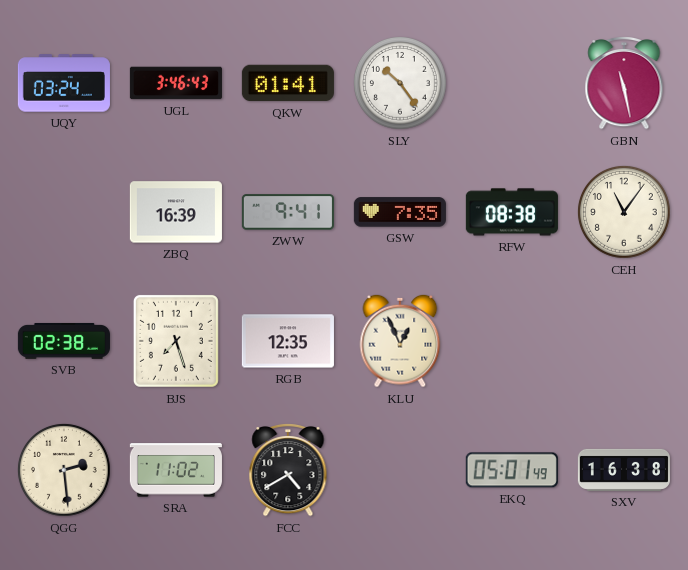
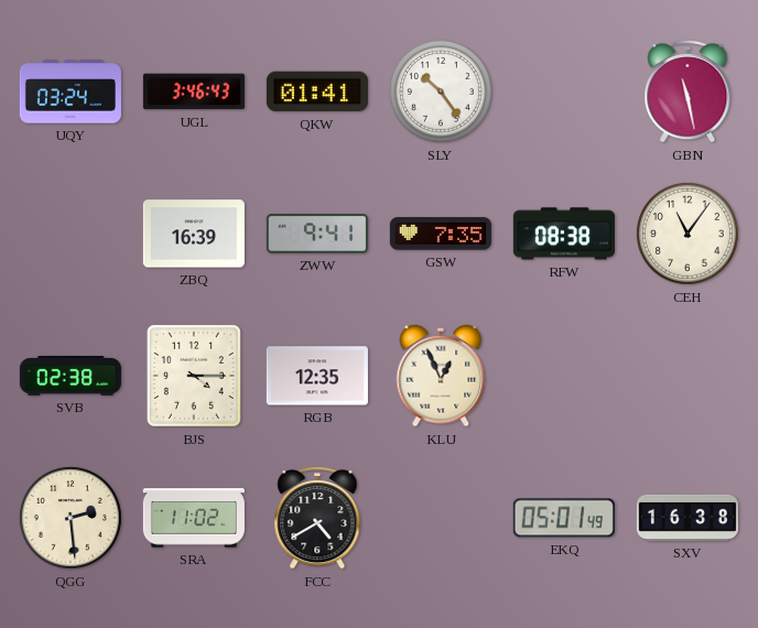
BJS: 7:27 -> 4:15
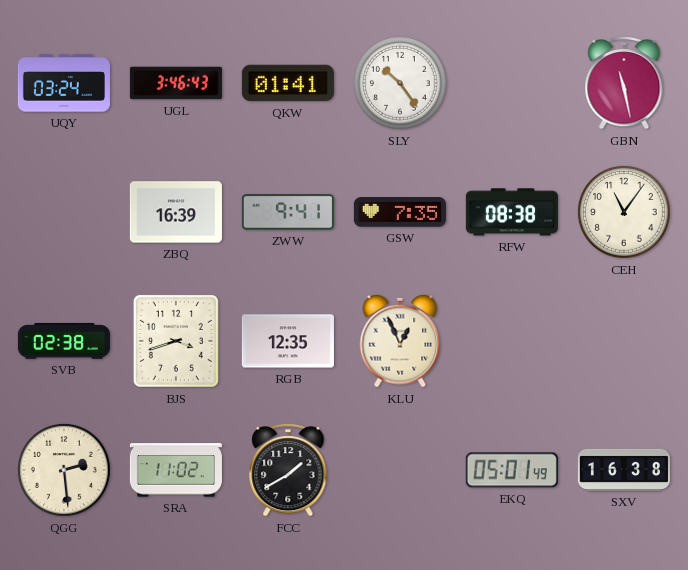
BJS: 4:15 -> 3:42
FCC: 4:40 -> 1:40
